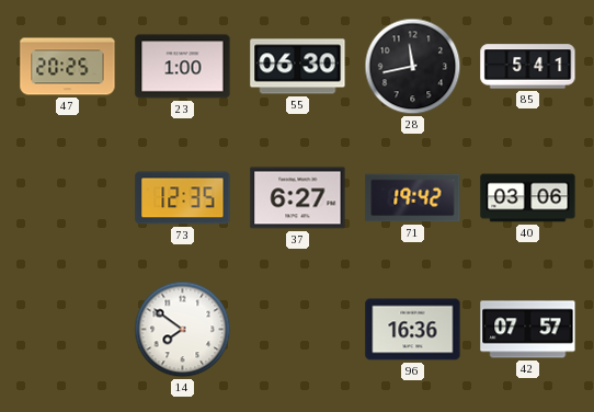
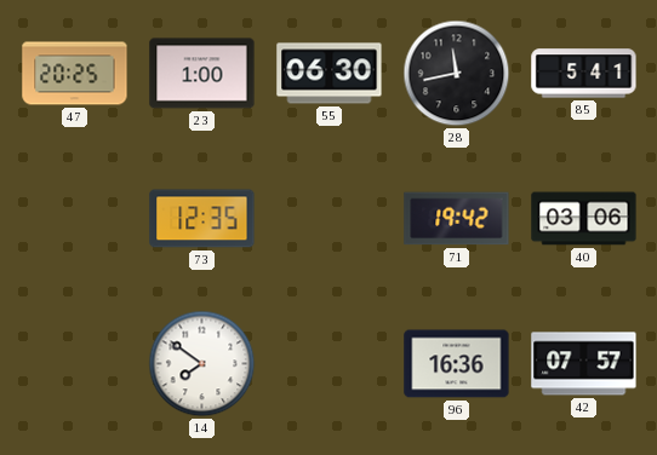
37: 6:27 -> none
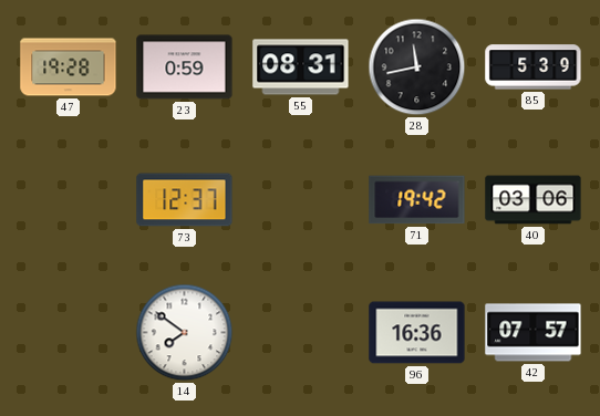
47: 20:25 -> 19:28
23: 1:00 -> 0:59
55: 06:30 -> 08:31
85: 5:41 -> 5:39
73: 12:35 -> 12:37
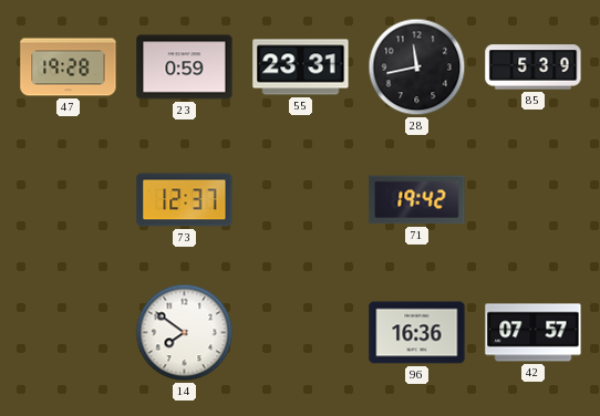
55: 08:31 -> 23:31
40: 03:06 -> none
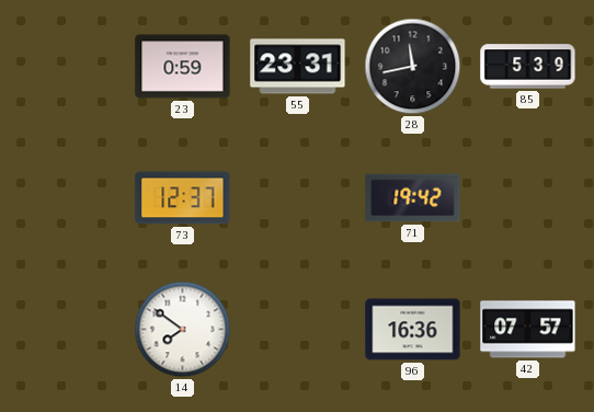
47: 19:28 -> none
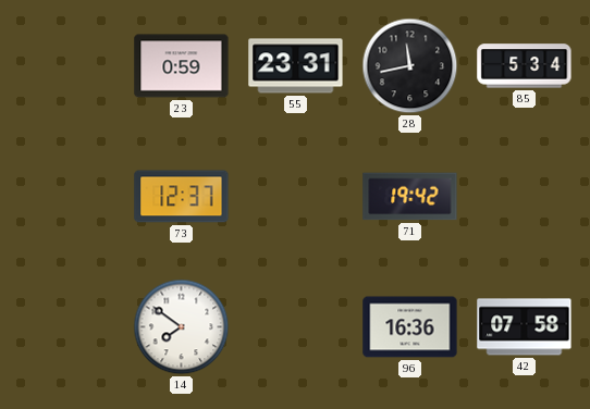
85: 5:39 -> 5:34
42: 07:57 -> 07:58
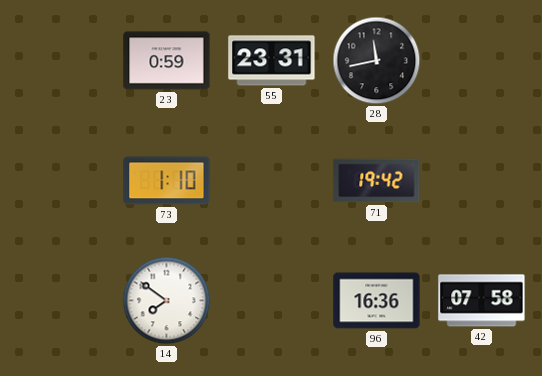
85: 5:34 -> none
73: 12:37 -> 1:10
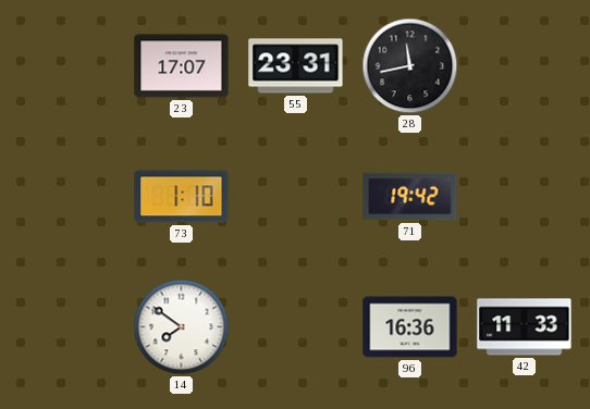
23: 0:59 -> 17:07
42: 07:58 -> 11:33
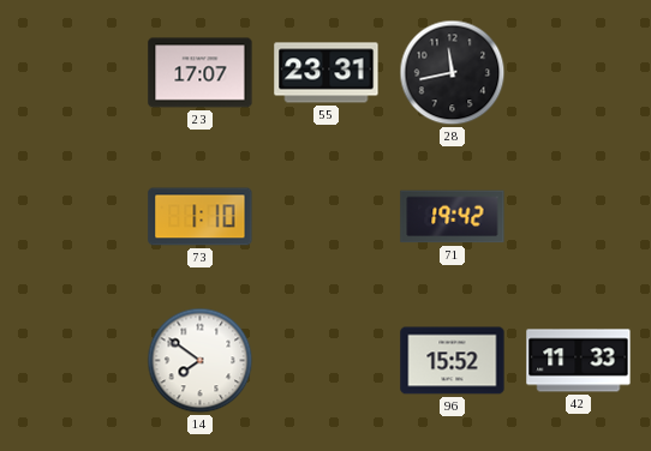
96: 16:36 -> 15:52
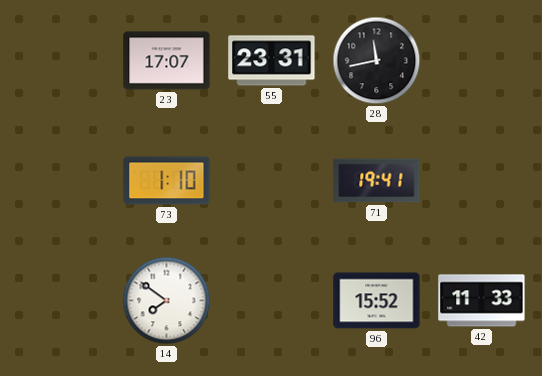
71: 19:42 -> 19:41
